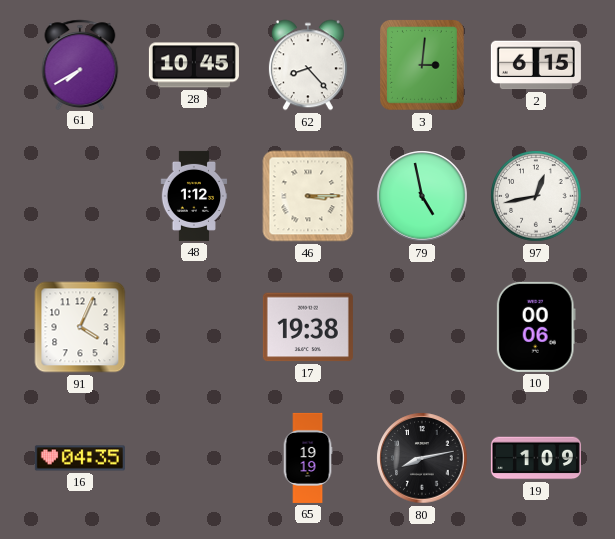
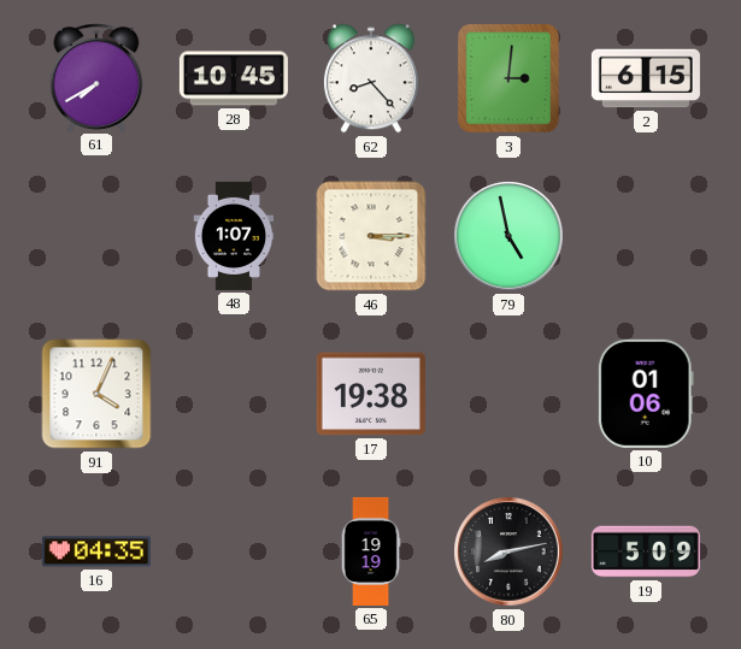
48: 1:12 -> 1:07
97: 12:43 -> none
10: 00:06 -> 01:06
19: 1:09 -> 5:09
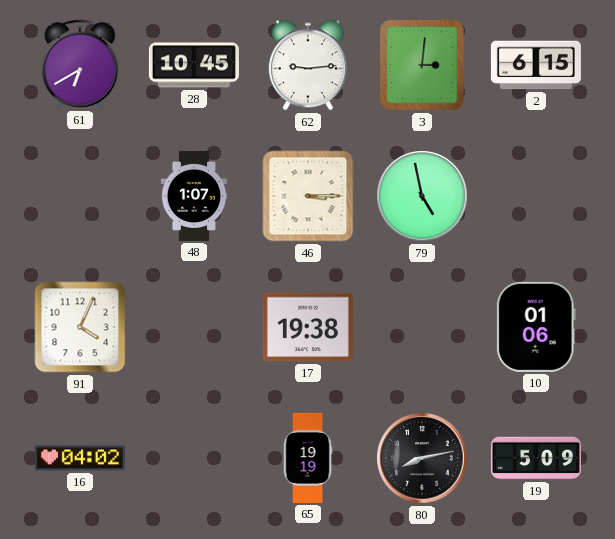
61: 7:40 -> 6:40
62: 8:23 -> 9:14
16: 04:35 -> 04:02
